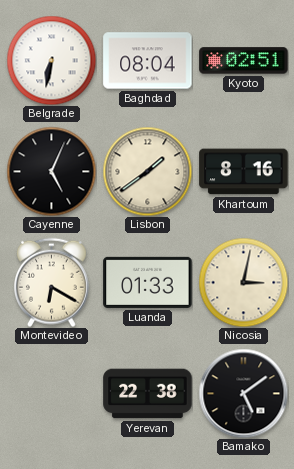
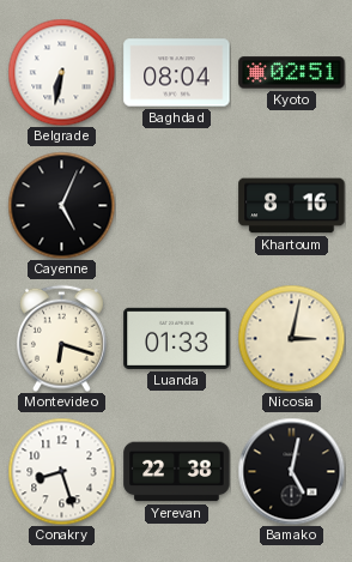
Lisbon: 1:39 -> none
Montevideo: 6:20 -> 6:18
Conakry: none -> 8:27
Bamako: 5:09 -> 5:02
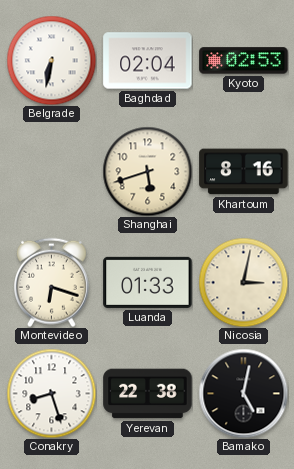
Baghdad: 08:04 -> 02:04
Kyoto: 02:51 -> 02:53
Cayenne: 5:04 -> none
Shanghai: none -> 5:42
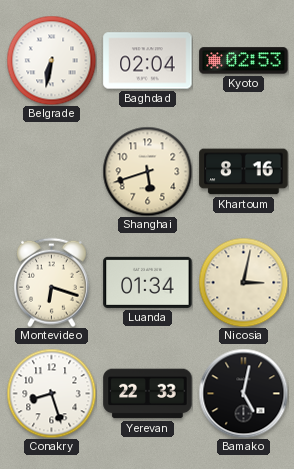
Luanda: 01:33 -> 01:34
Yerevan: 22:38 -> 22:33
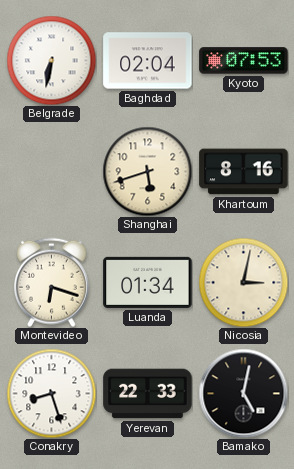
Kyoto: 02:53 -> 07:53
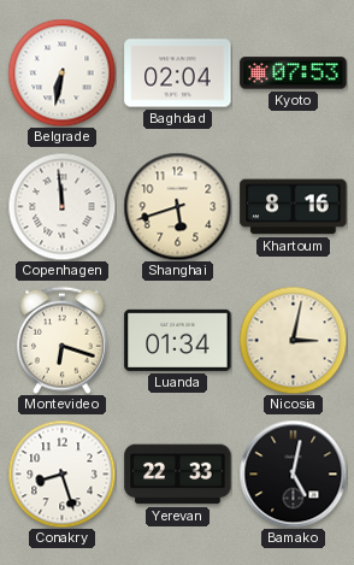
Copenhagen: none -> 11:59
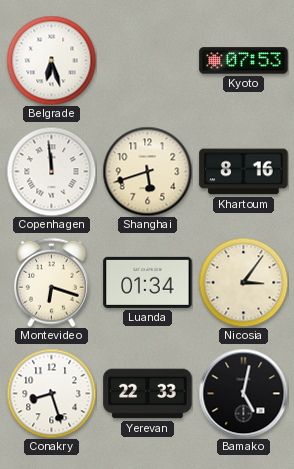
Belgrade: 6:32 -> 6:27
Baghdad: 02:04 -> none
Nicosia: 3:02 -> 3:06
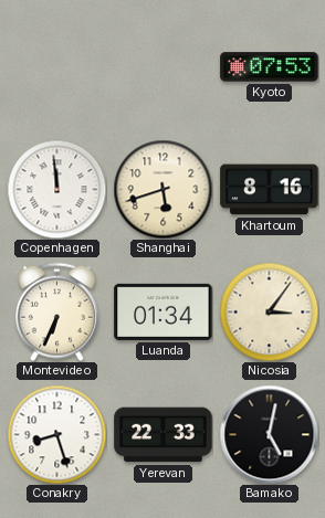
Belgrade: 6:27 -> none
Montevideo: 6:18 -> 6:34
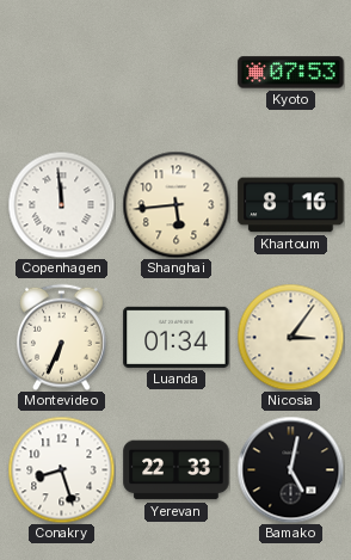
Shanghai: 5:42 -> 5:44
